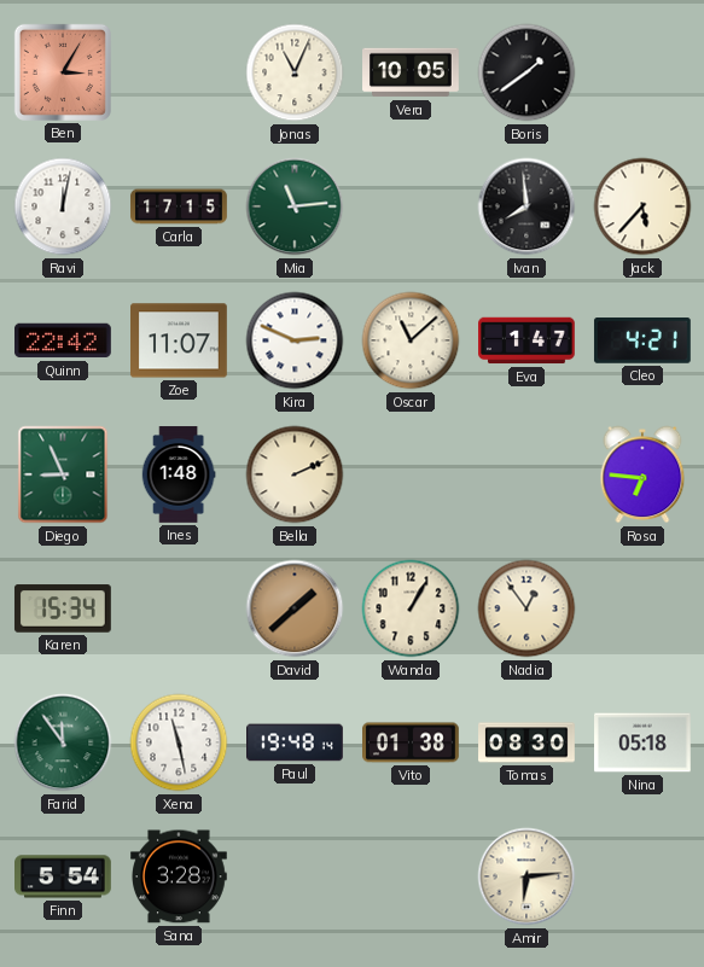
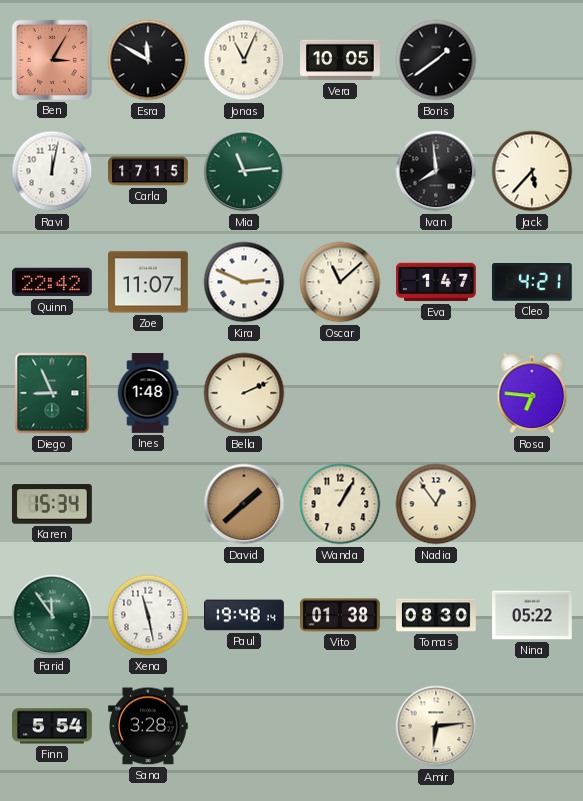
Esra: none -> 11:50
Nina: 05:18 -> 05:22
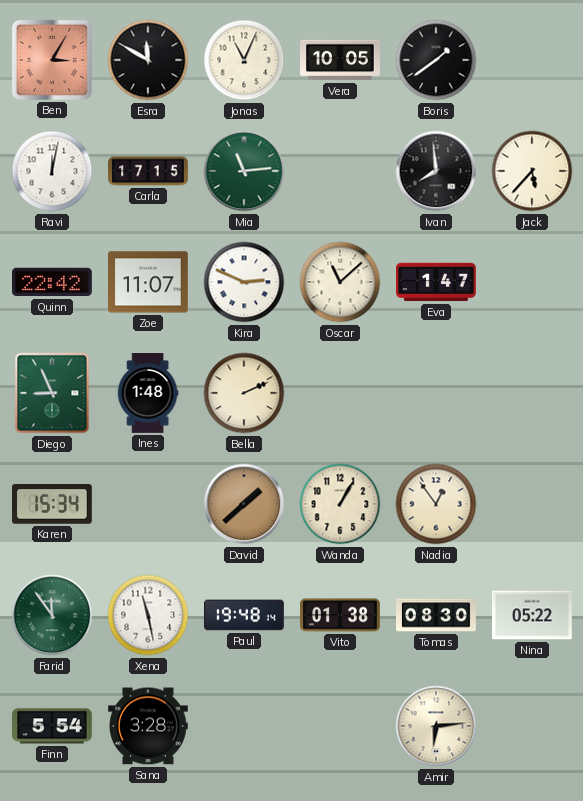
Cleo: 4:21 -> none
Rosa: 6:46 -> none
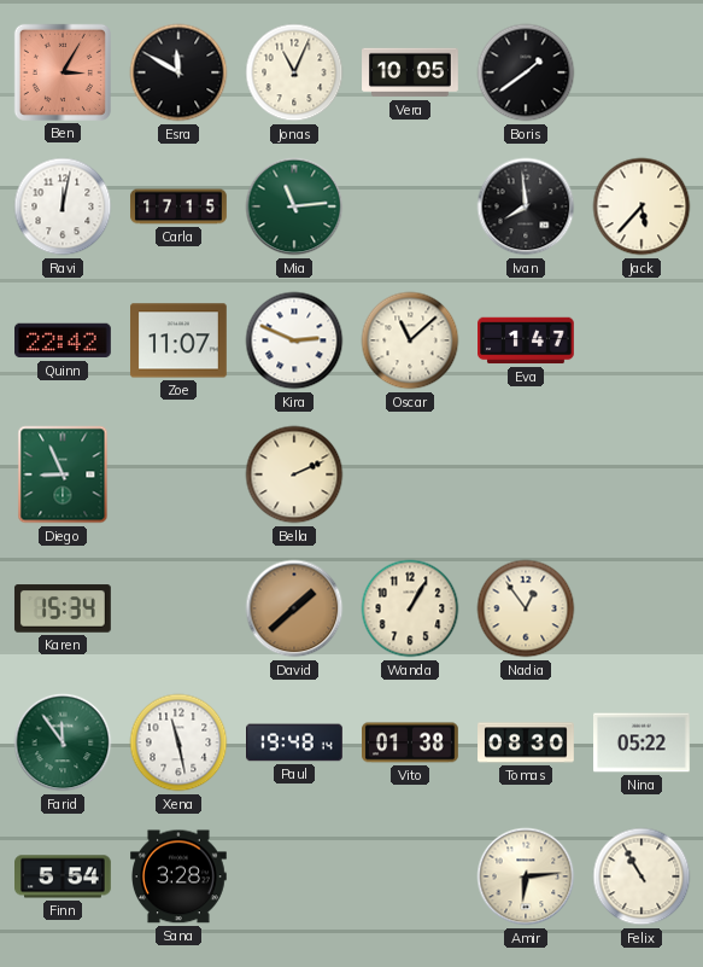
Ines: 1:48 -> none
Felix: none -> 10:55
